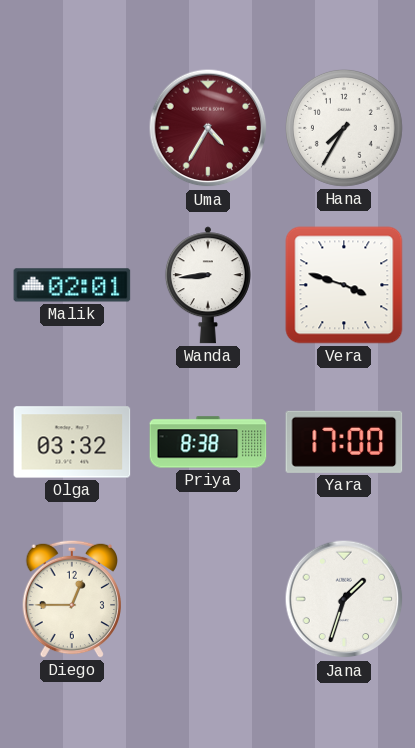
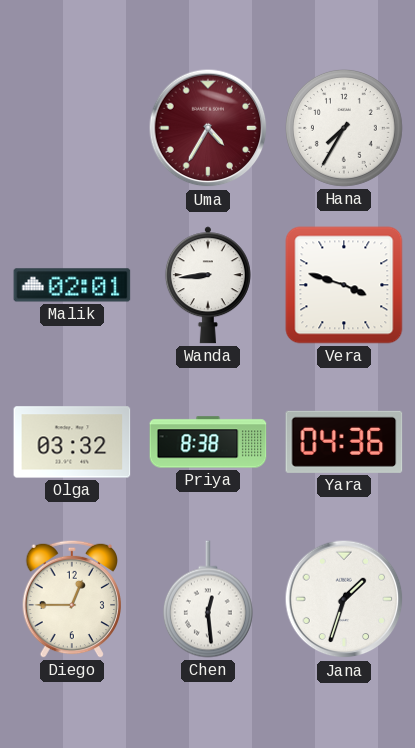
Yara: 17:00 -> 04:36
Chen: none -> 12:29
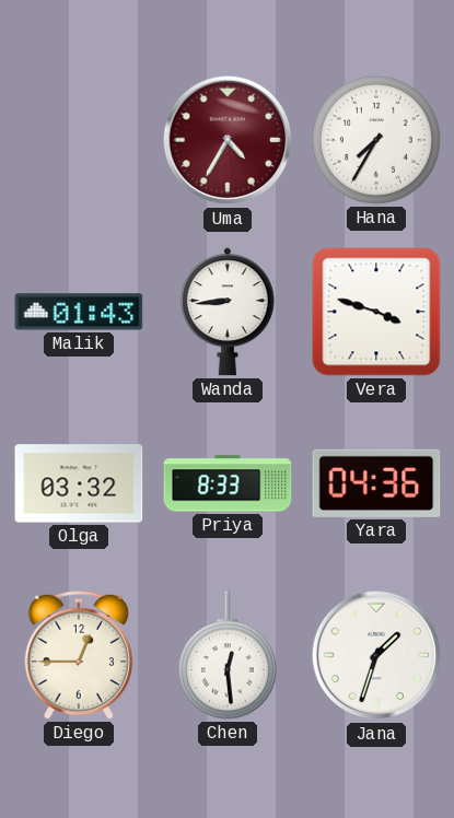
Malik: 02:01 -> 01:43
Priya: 8:38 -> 8:33
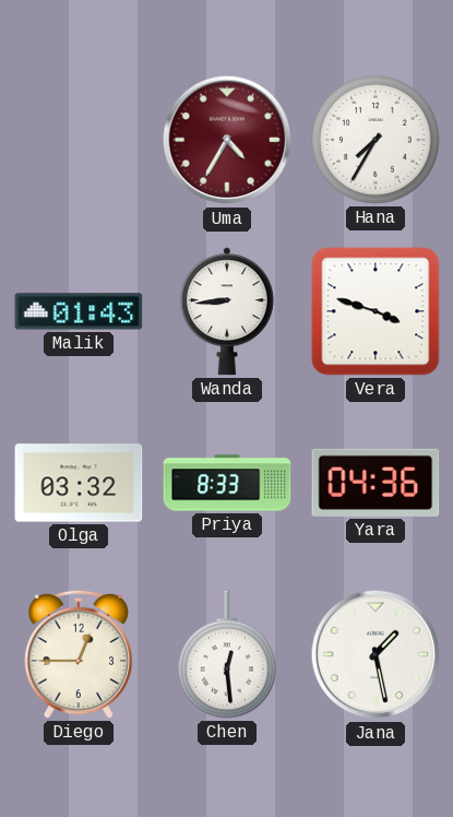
Jana: 1:33 -> 1:28
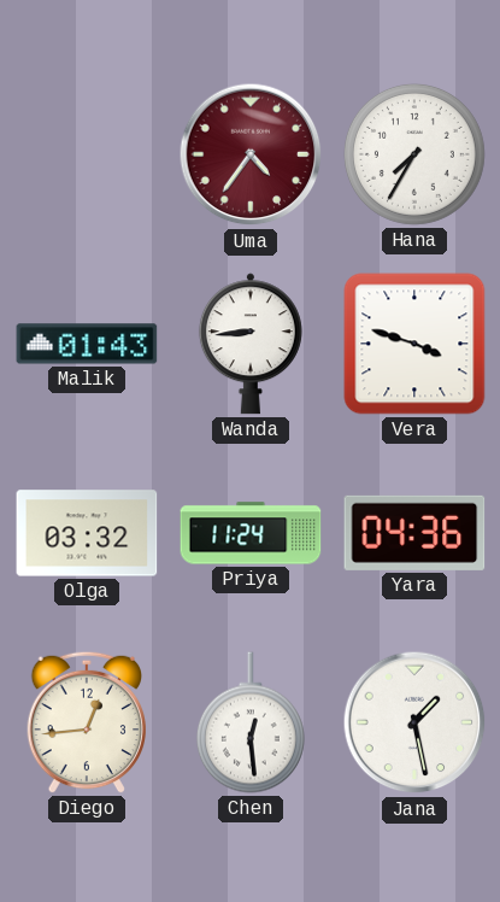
Uma: 4:35 -> 4:36
Priya: 8:33 -> 11:24
Diego: 12:45 -> 12:44
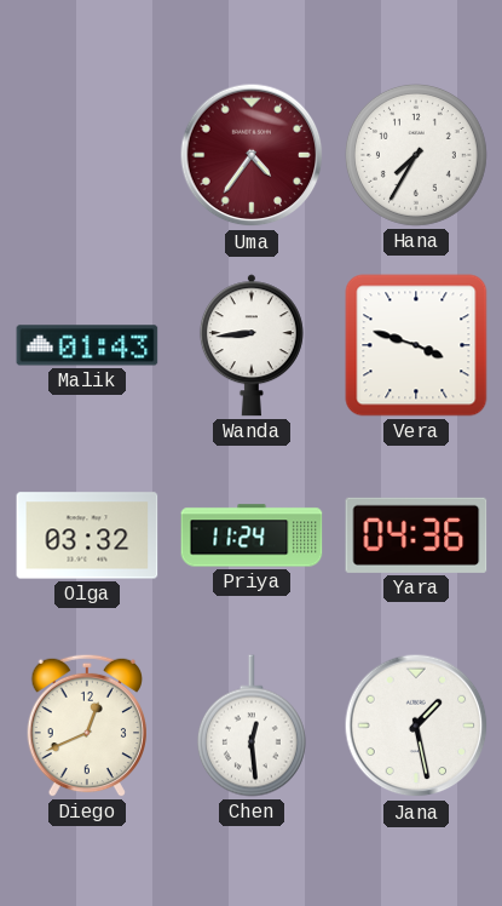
Diego: 12:44 -> 12:41
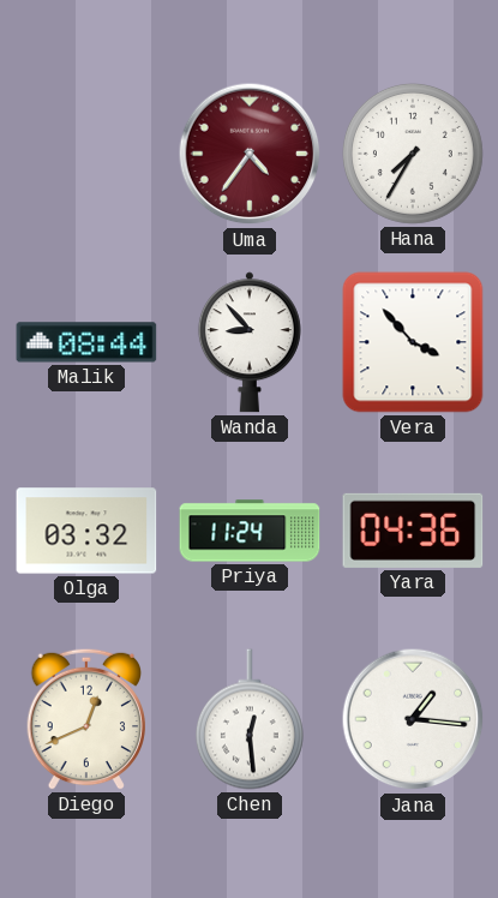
Malik: 01:43 -> 08:44
Wanda: 8:44 -> 8:53
Vera: 3:48 -> 3:53
Jana: 1:28 -> 1:16
